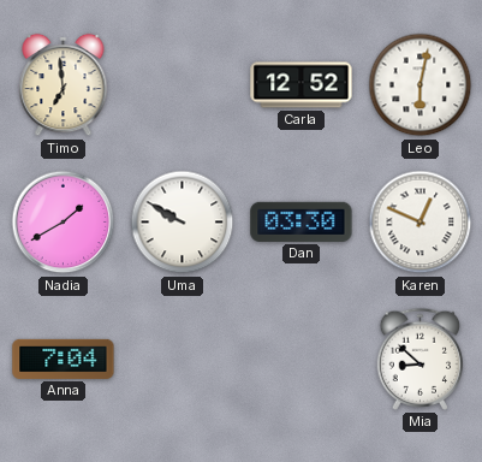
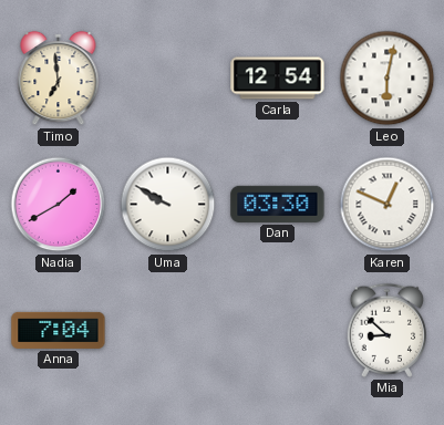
Carla: 12:52 -> 12:54
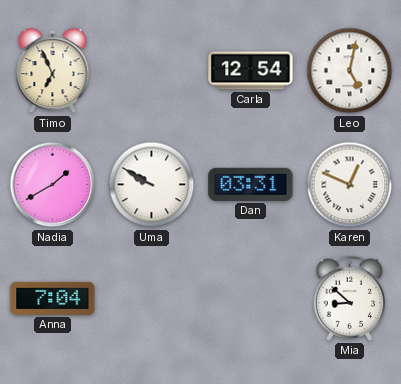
Timo: 6:59 -> 6:56
Leo: 6:02 -> 5:02
Dan: 03:30 -> 03:31
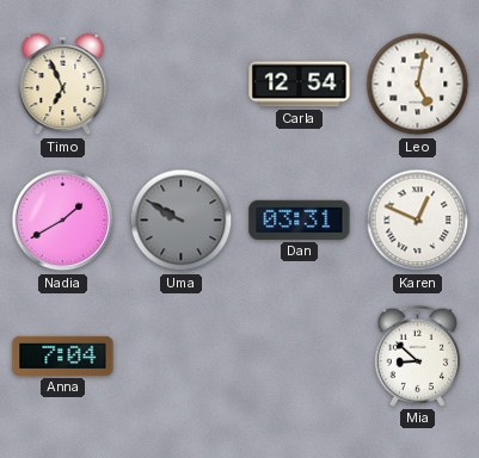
Uma dial: white -> grey
